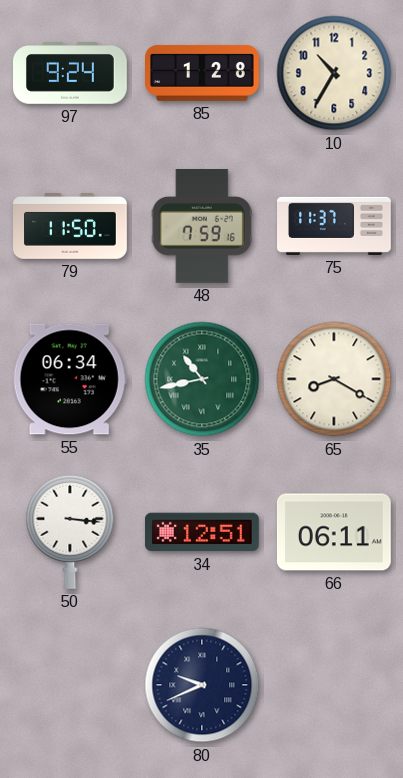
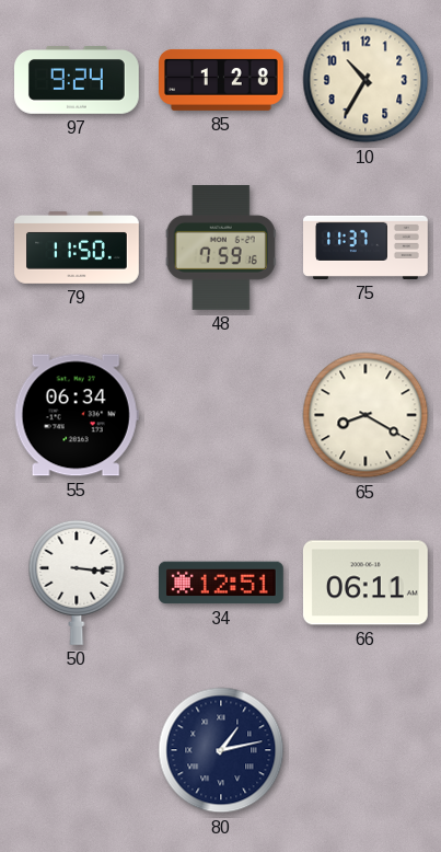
35: 10:43 -> none
80: 9:41 -> 1:13
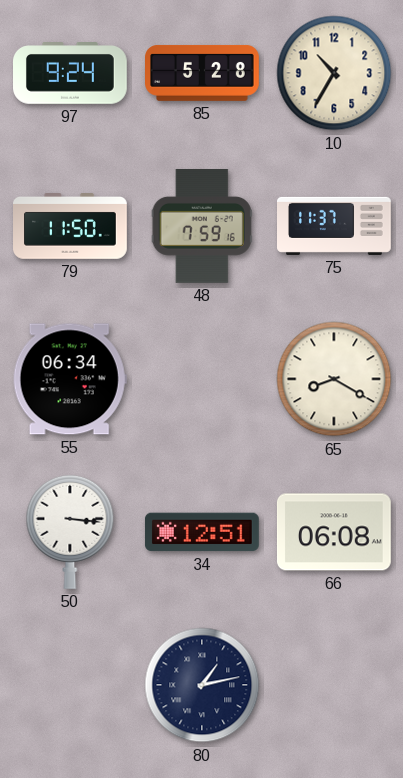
85: 1:28 -> 5:28
66: 06:11 -> 06:08
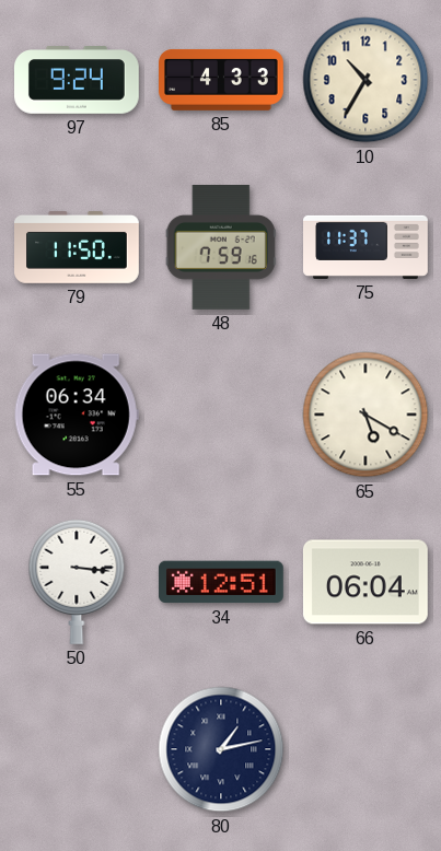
85: 5:28 -> 4:33
65: 8:20 -> 5:20
66: 06:08 -> 06:04
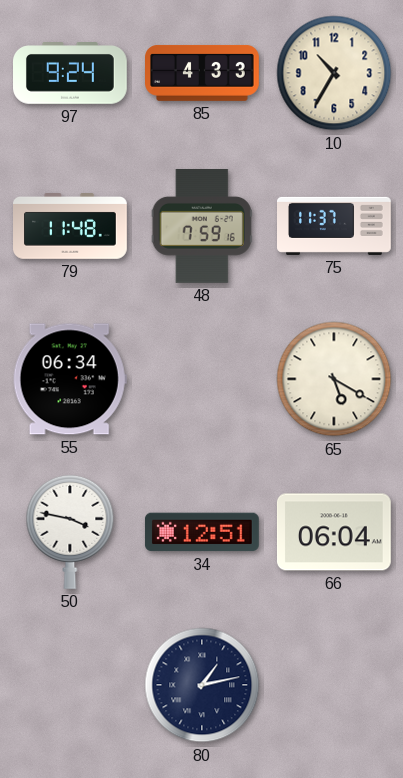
79: 11:50 -> 11:48
50: 3:16 -> 3:47
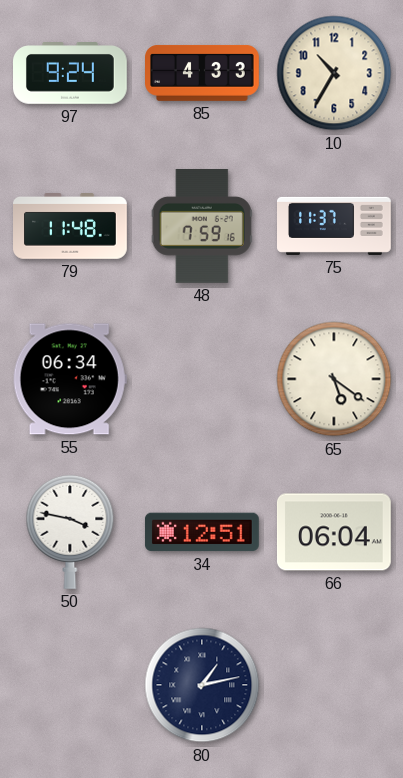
65: 5:20 -> 5:21
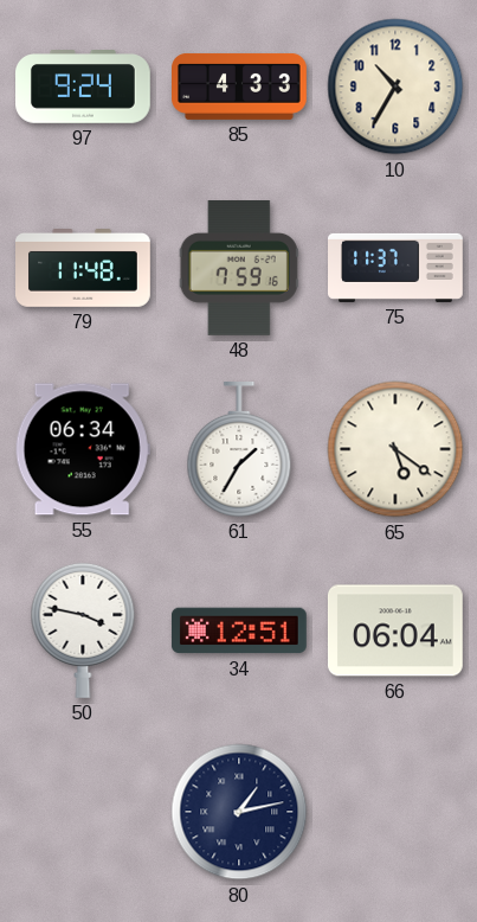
61: none -> 1:35
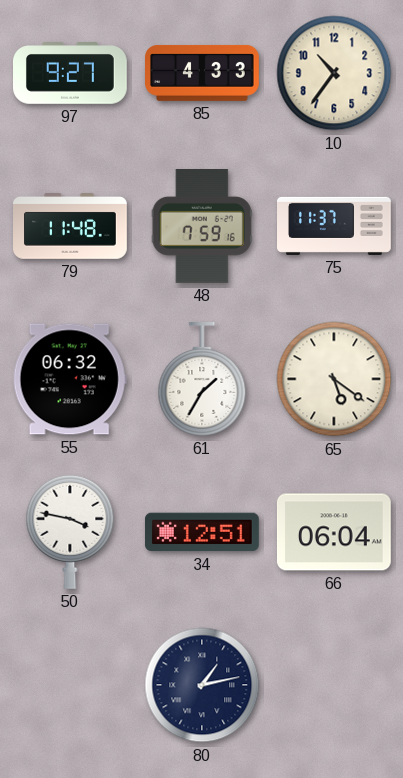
97: 9:24 -> 9:27
10: 10:35 -> 10:36
55: 06:34 -> 06:32
